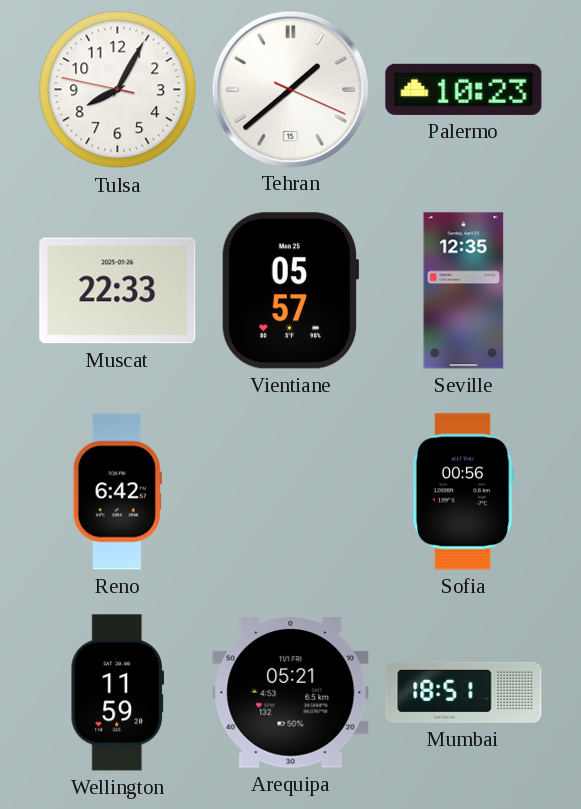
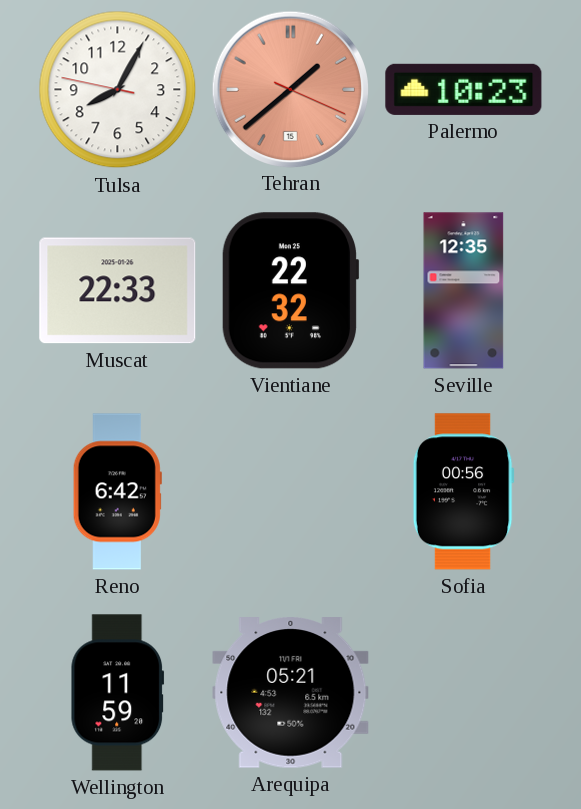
Tehran dial: white -> salmon
Vientiane: 05:57 -> 22:32
Mumbai: 18:51 -> none
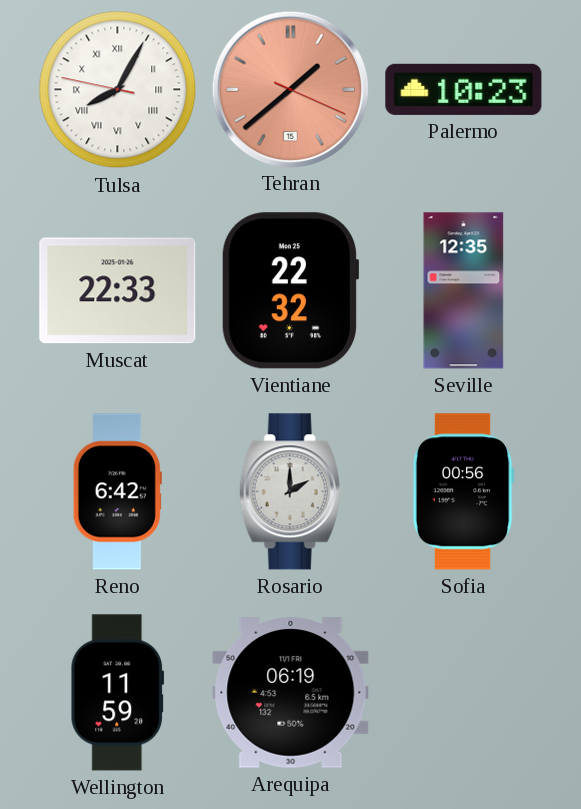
Tulsa numerals: Arabic -> Roman
Rosario: none -> 2:00
Arequipa: 05:21 -> 06:19
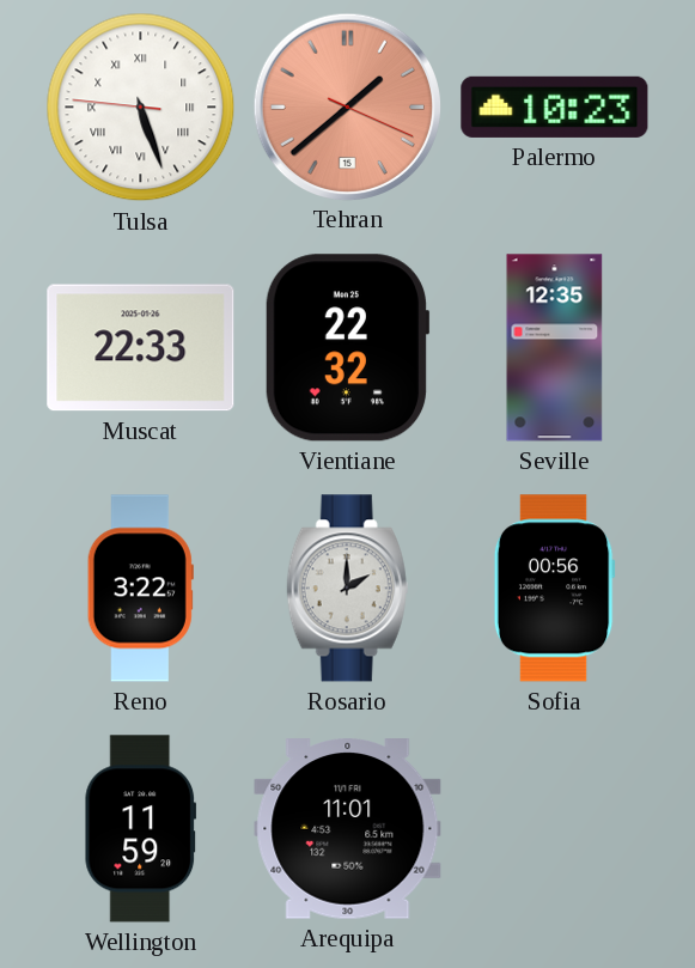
Tulsa: 8:04 -> 5:26
Reno: 6:42 -> 3:22
Arequipa: 06:19 -> 11:01
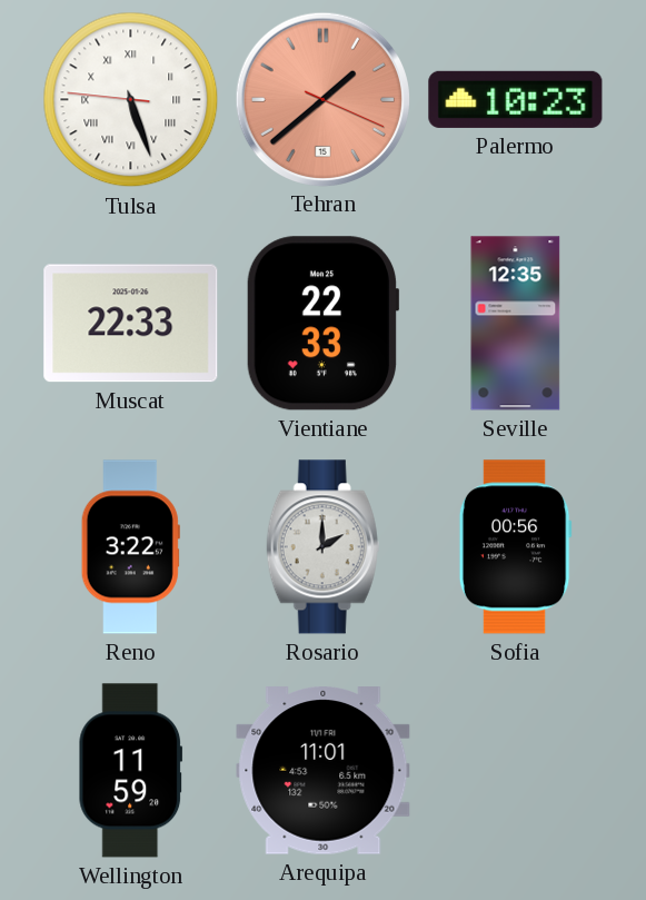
Vientiane: 22:32 -> 22:33
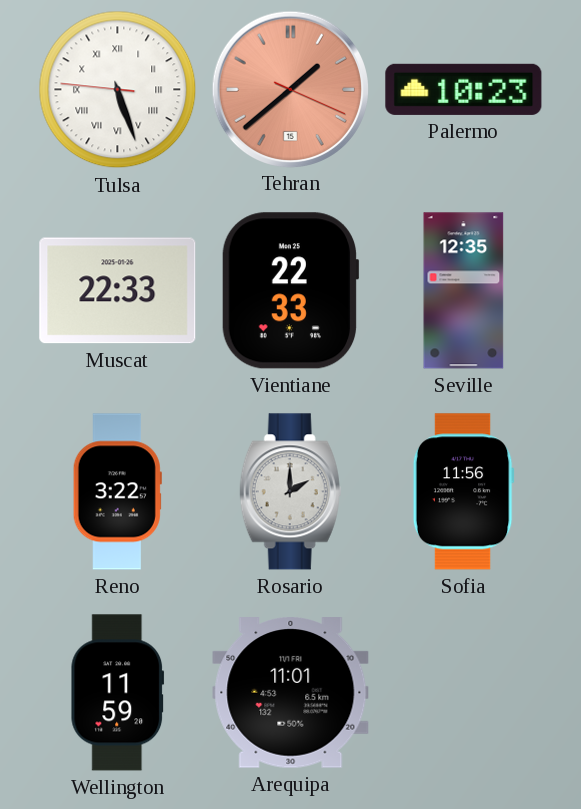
Sofia: 00:56 -> 11:56
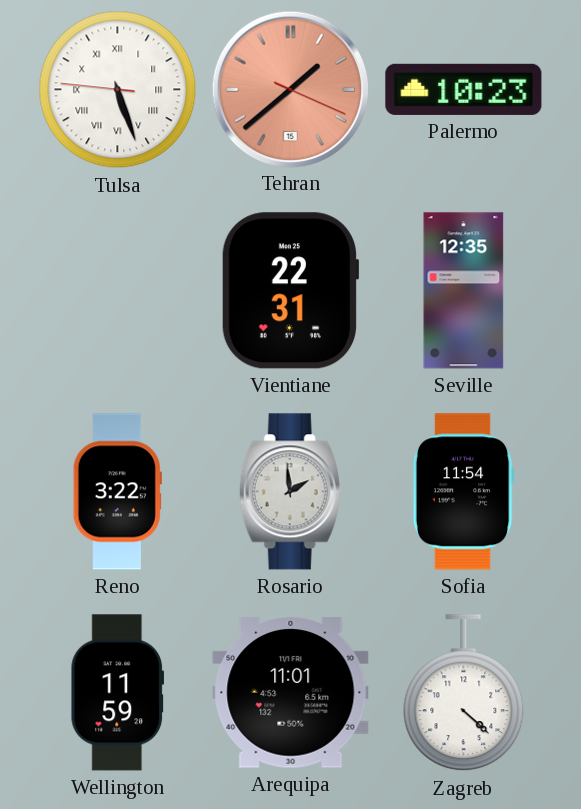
Muscat: 22:33 -> none
Vientiane: 22:33 -> 22:31
Rosario: 2:00 -> 1:59
Sofia: 11:56 -> 11:54
Zagreb: none -> 4:22
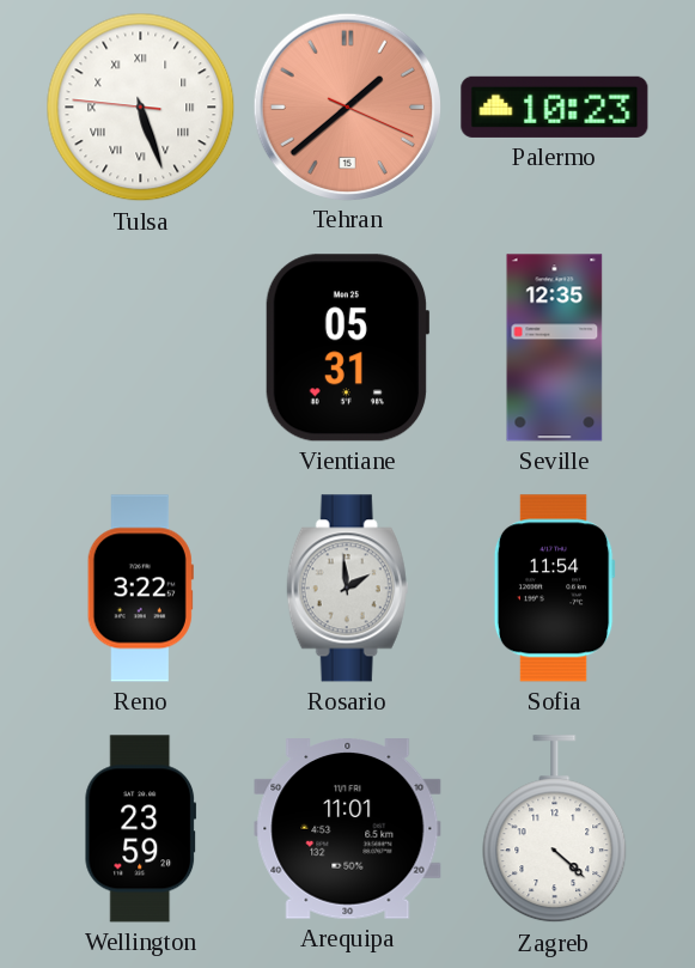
Vientiane: 22:31 -> 05:31
Wellington: 11:59 -> 23:59
